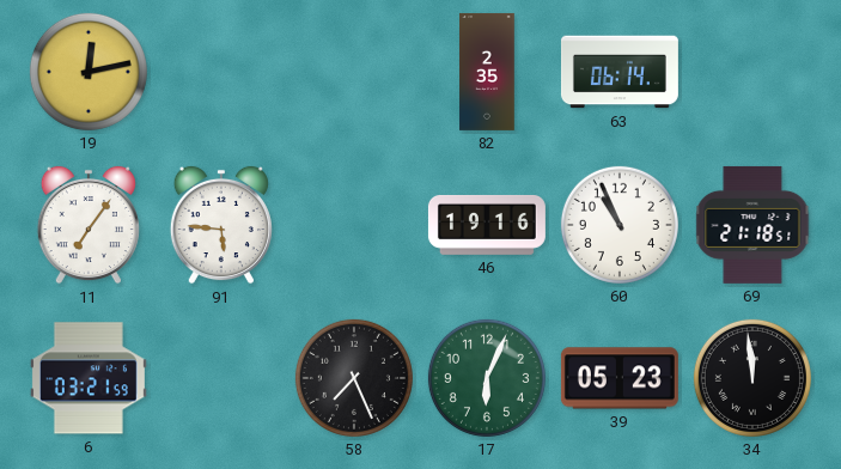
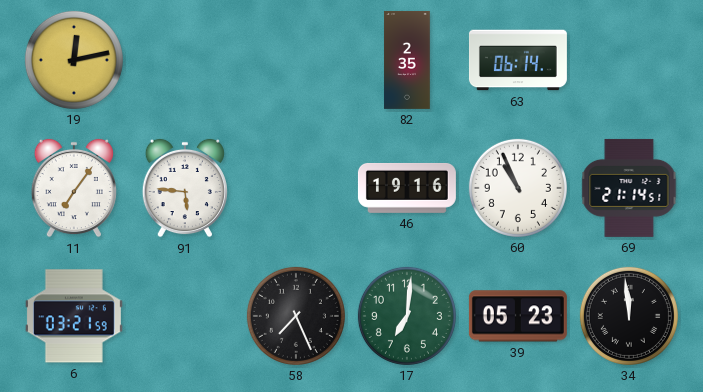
69: 21:18 -> 21:14
17: 6:04 -> 7:01
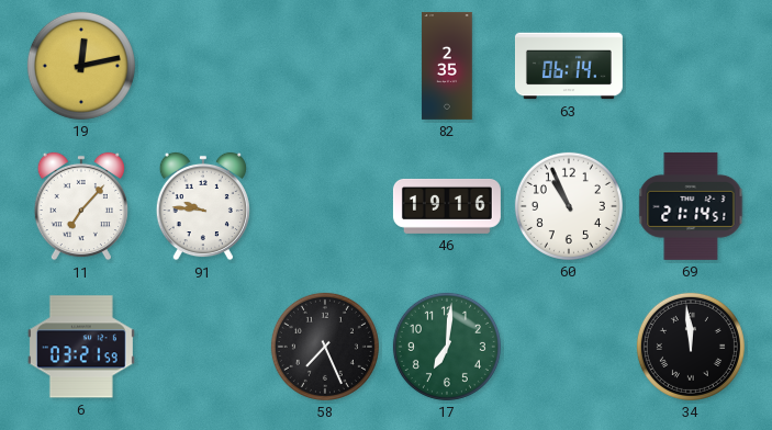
11: 7:06 -> 7:07
91: 5:46 -> 9:46
39: 05:23 -> none
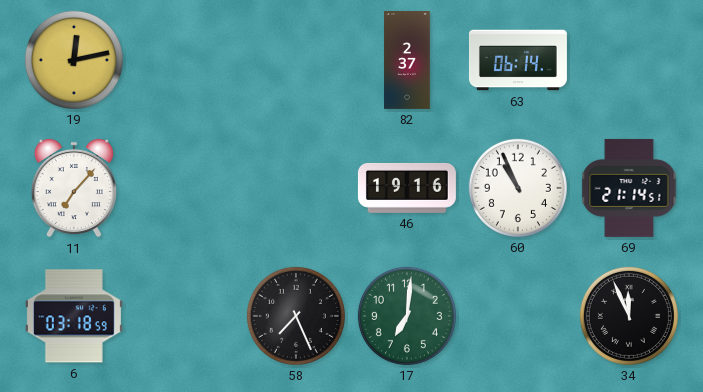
82: 2:35 -> 2:37
91: 9:46 -> none
6: 03:21 -> 03:18
34: 11:59 -> 11:56
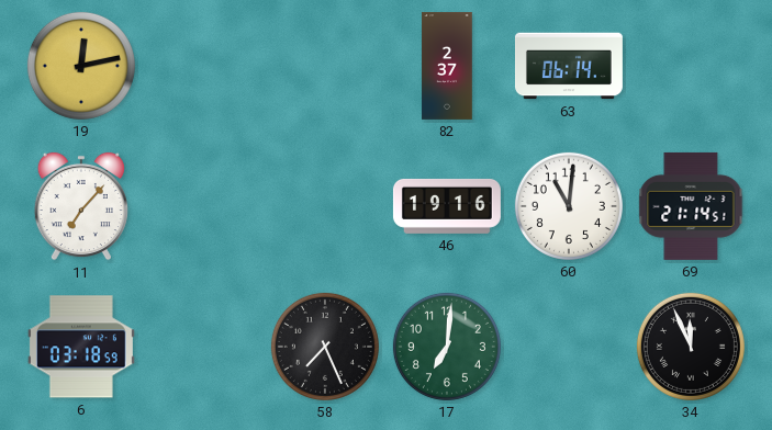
60: 10:56 -> 11:01
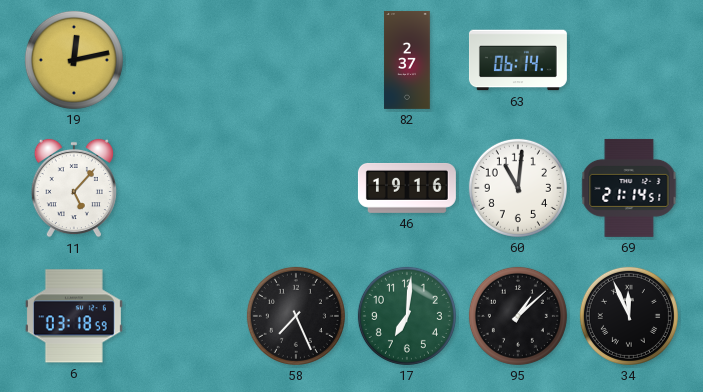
11: 7:07 -> 5:07
95: none -> 1:08
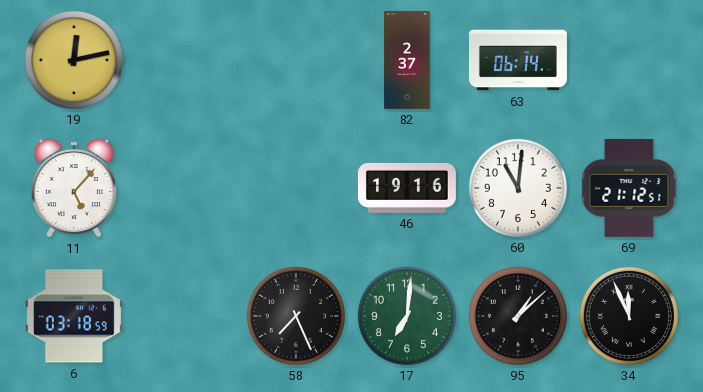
69: 21:14 -> 21:12
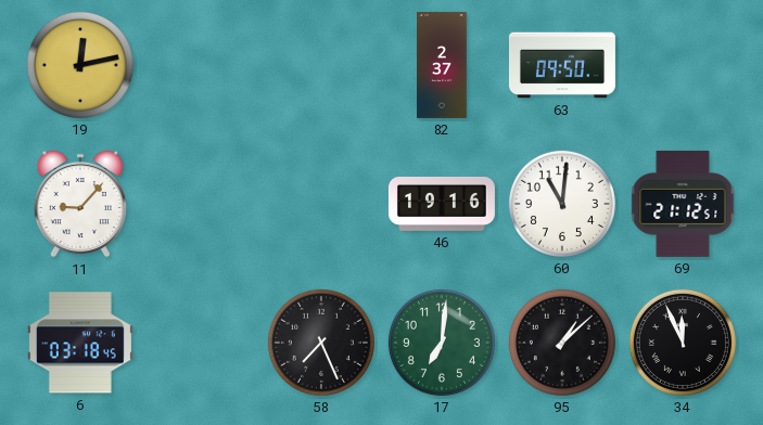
63: 06:14 -> 09:50
11: 5:07 -> 9:07
6: 03:18:59 -> 03:18:45
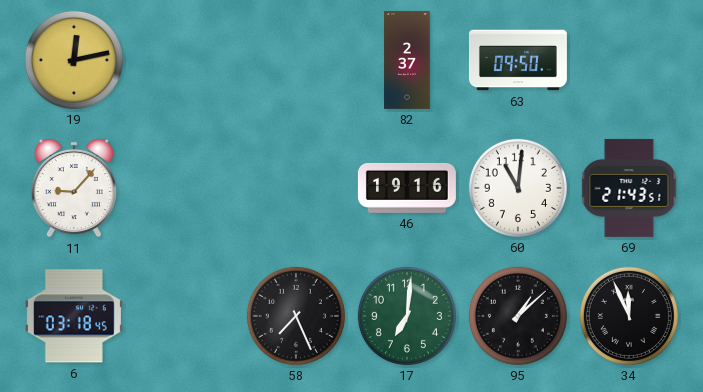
69: 21:12 -> 21:43
